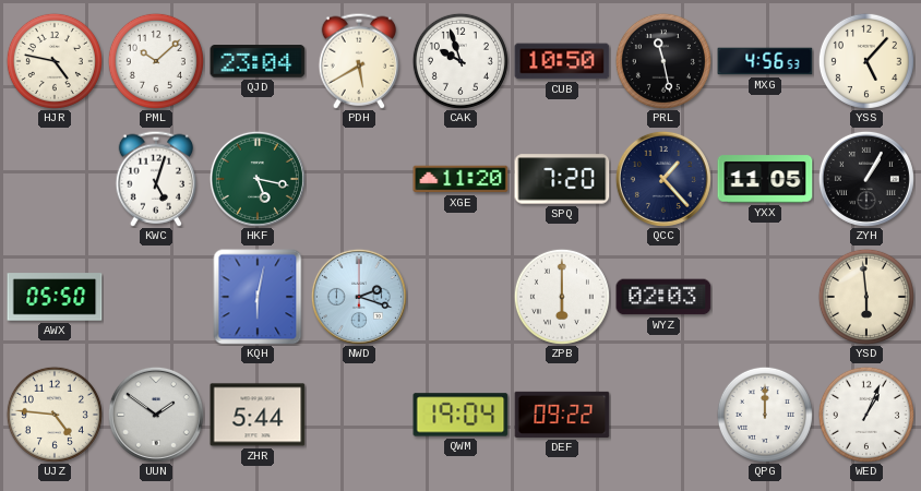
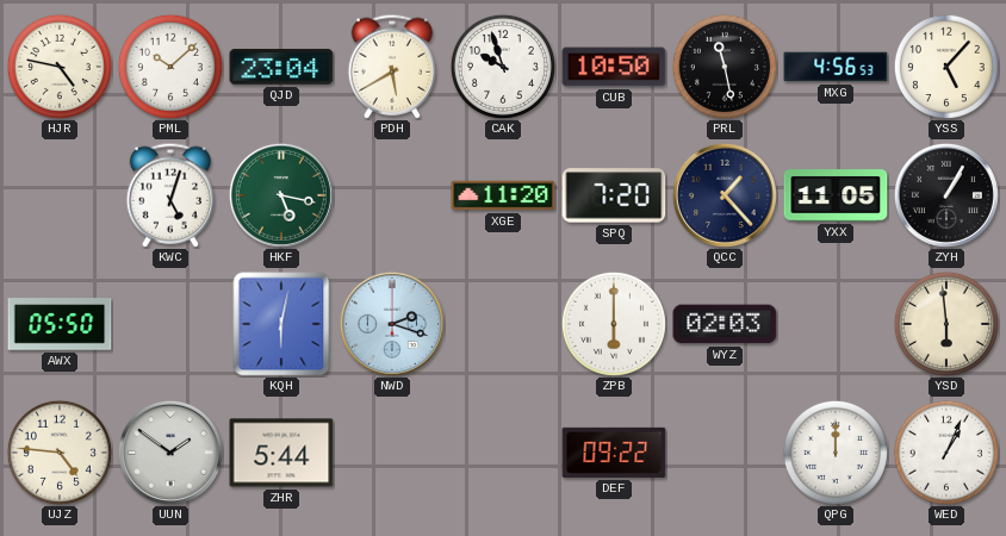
QWM: 19:04 -> none
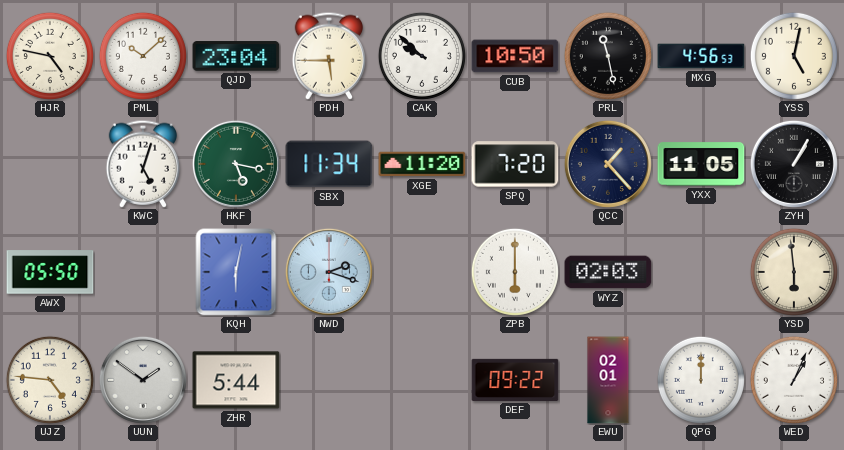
PDH: 5:40 -> 5:45
CAK: 9:57 -> 9:52
YSS: 5:07 -> 5:02
SBX: none -> 11:34
EWU: none -> 02:01
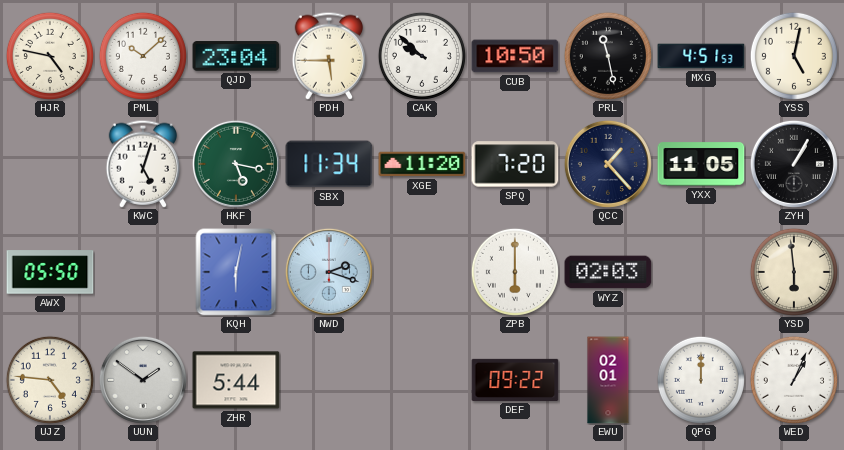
MXG: 4:56 -> 4:51
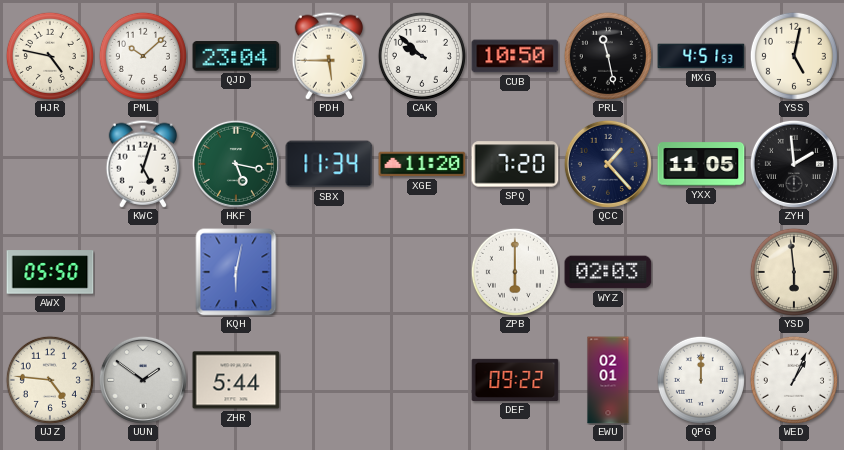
ZYH: 1:05 -> 1:59
NWD: 2:18 -> none
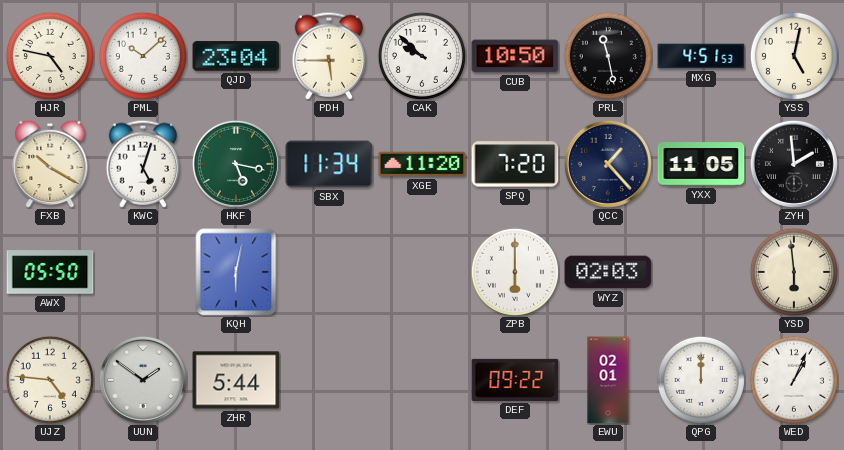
FXB: none -> 10:20
